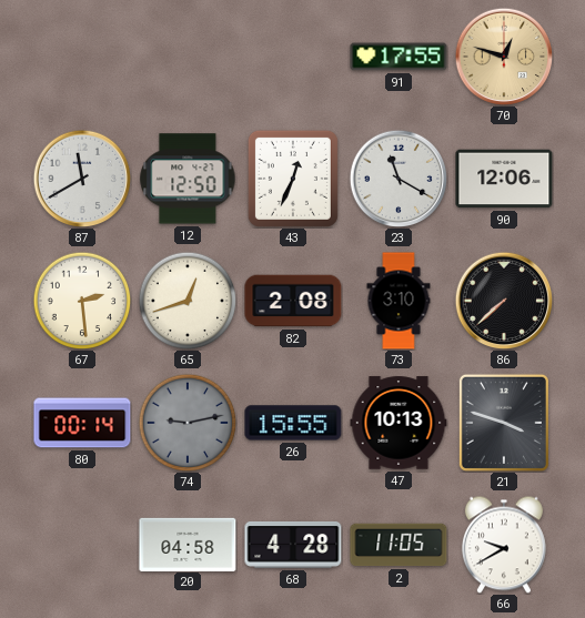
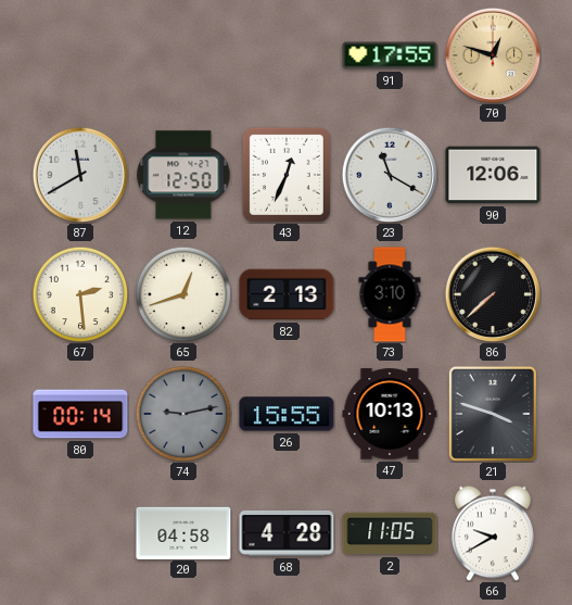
82: 2:08 -> 2:13
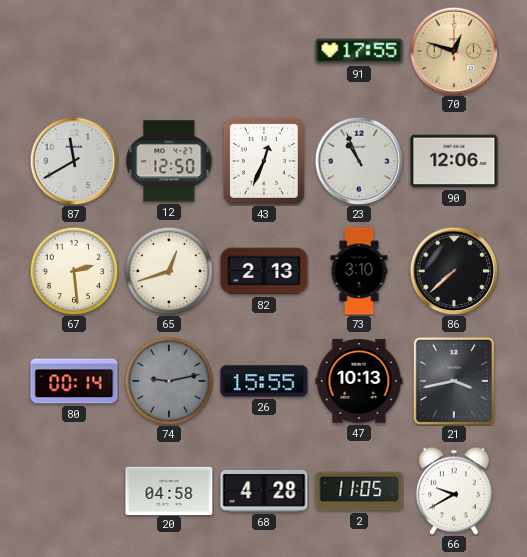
23: 11:20 -> 10:56
21: 3:48 -> 3:43
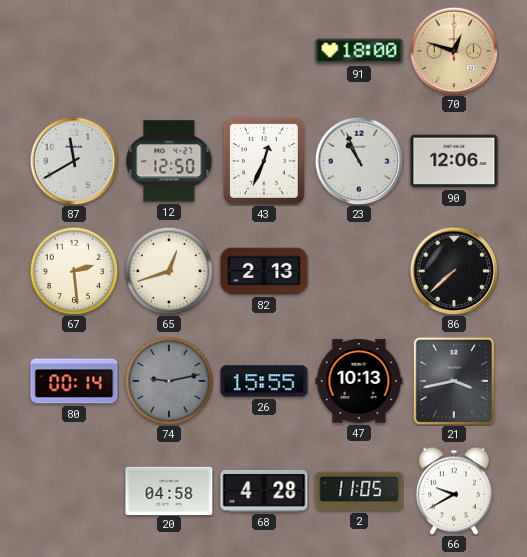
91: 17:55 -> 18:00
73: 3:10 -> none
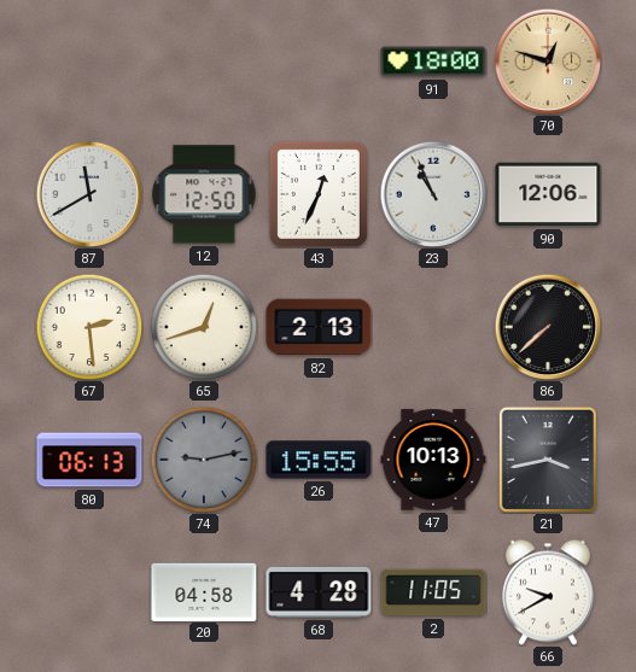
80: 00:14 -> 06:13
